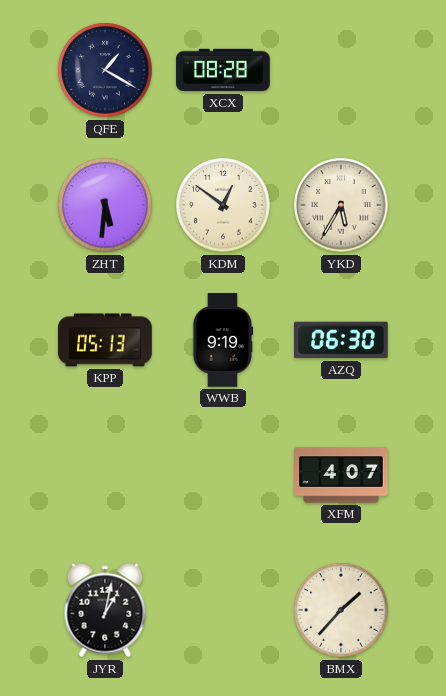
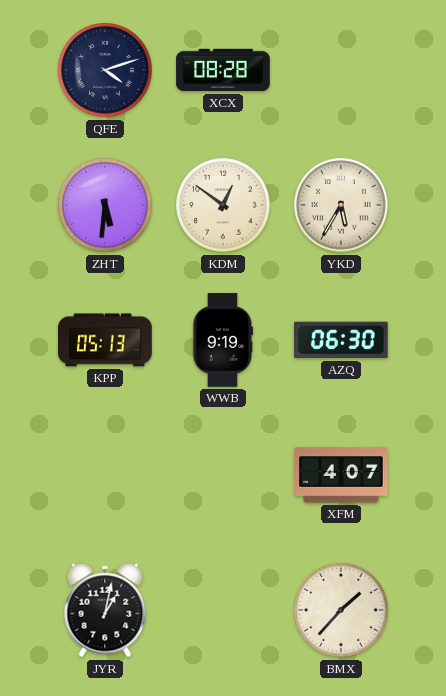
QFE: 1:20 -> 4:12
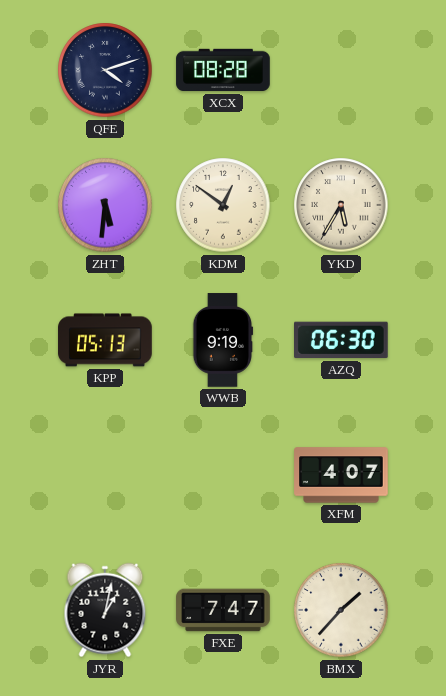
FXE: none -> 7:47
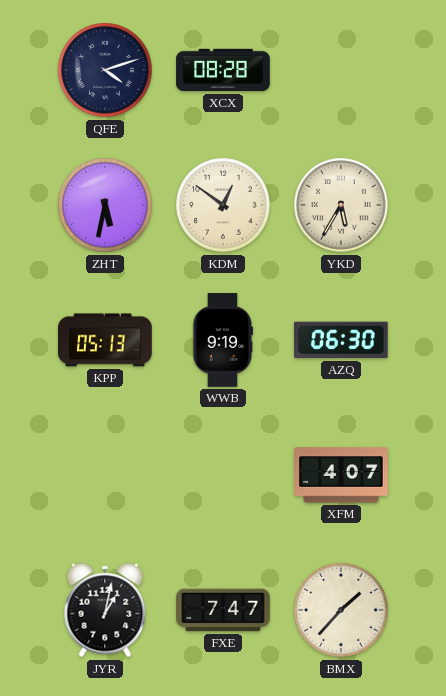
ZHT: 5:31 -> 5:32
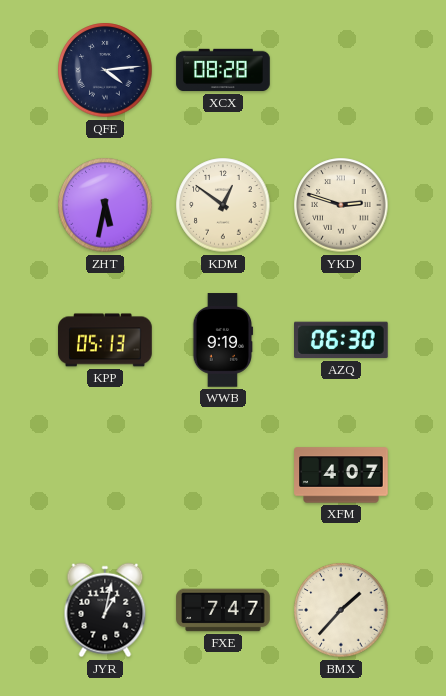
QFE: 4:12 -> 4:14
YKD: 5:35 -> 2:48
